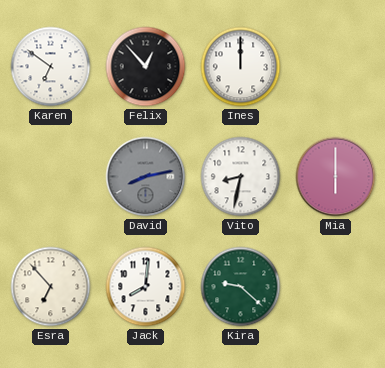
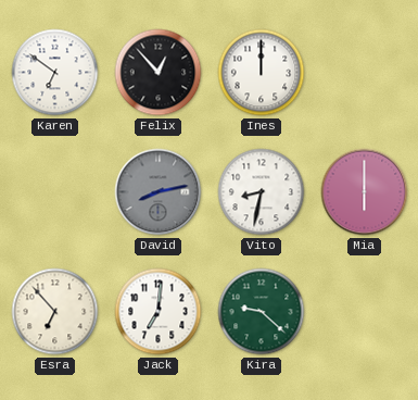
Jack: 8:01 -> 7:01
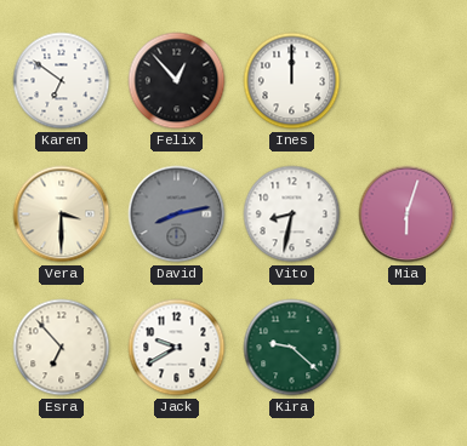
Vera: none -> 3:30
Mia: 6:00 -> 6:03
Jack: 7:01 -> 9:40
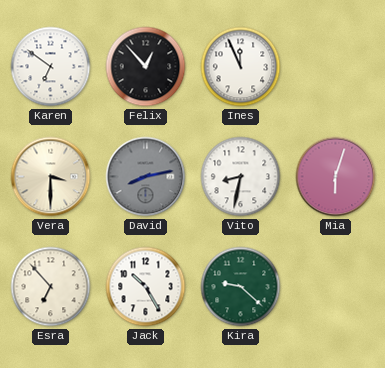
Ines: 12:00 -> 11:56
Jack: 9:40 -> 10:25
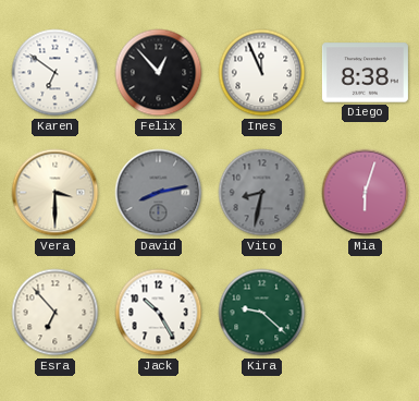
Diego: none -> 8:38
Vito dial: white -> grey
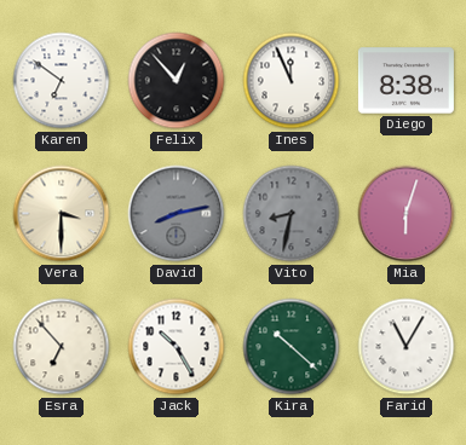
Kira: 9:22 -> 10:22
Farid: none -> 11:05
